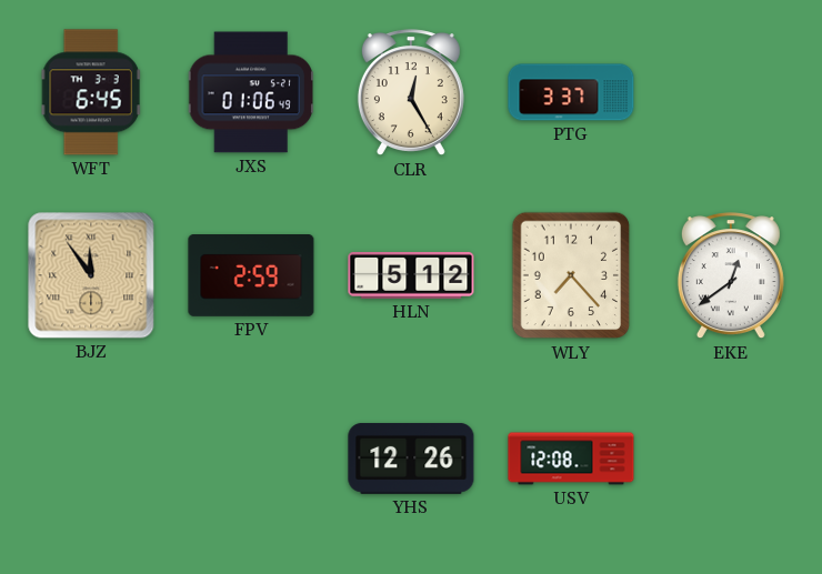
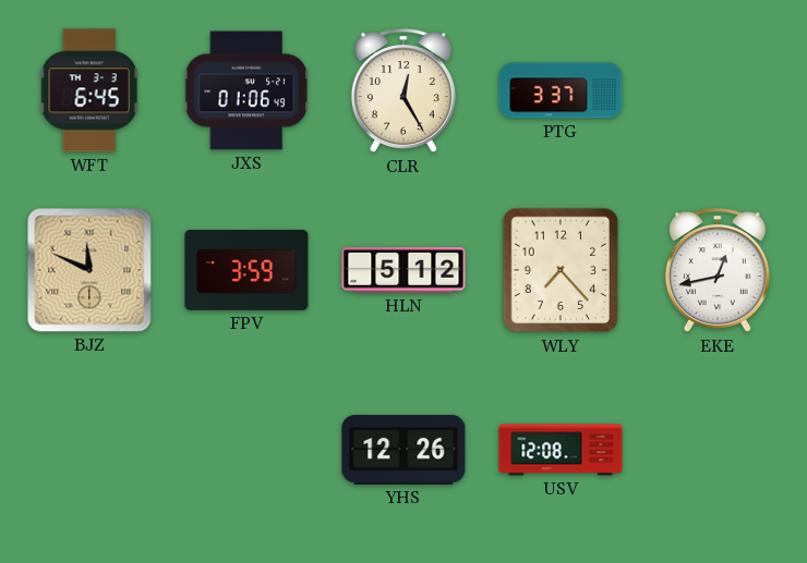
BJZ: 11:54 -> 11:49
FPV: 2:59 -> 3:59
EKE: 12:39 -> 12:43
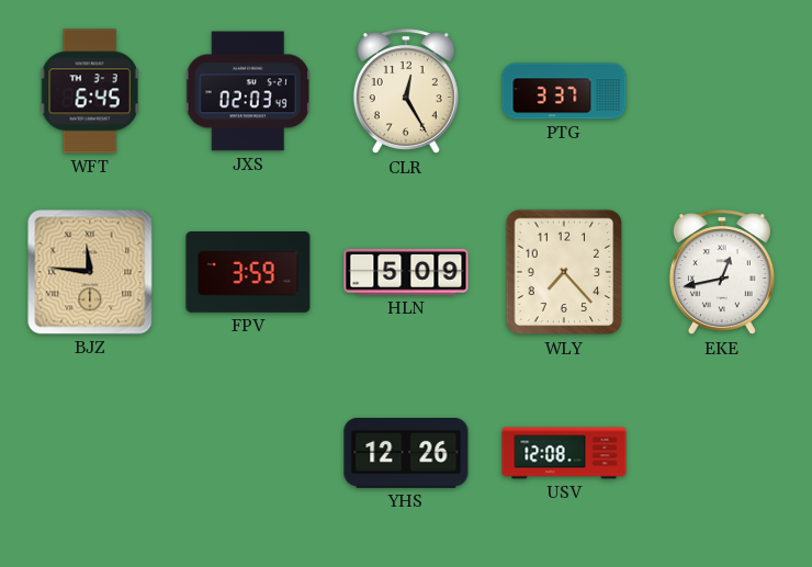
JXS: 01:06 -> 02:03
BJZ: 11:49 -> 11:46
HLN: 5:12 -> 5:09
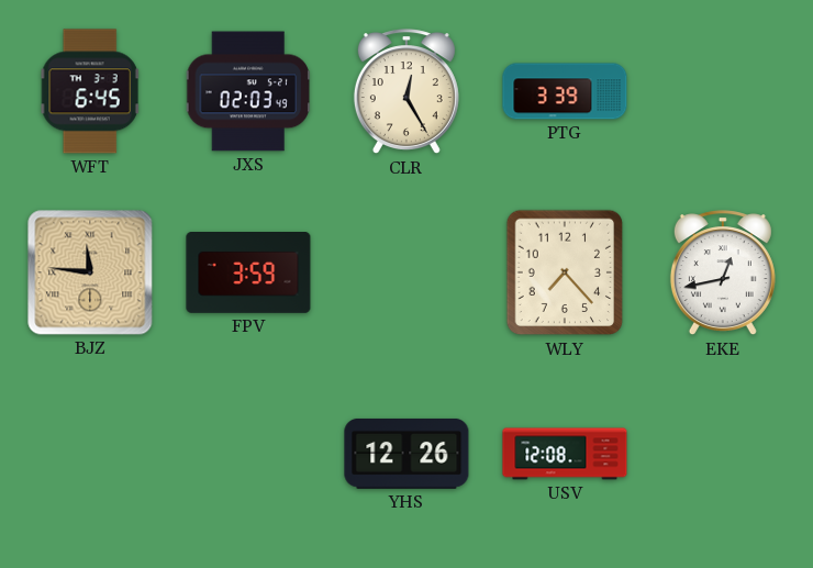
PTG: 3:37 -> 3:39
HLN: 5:09 -> none
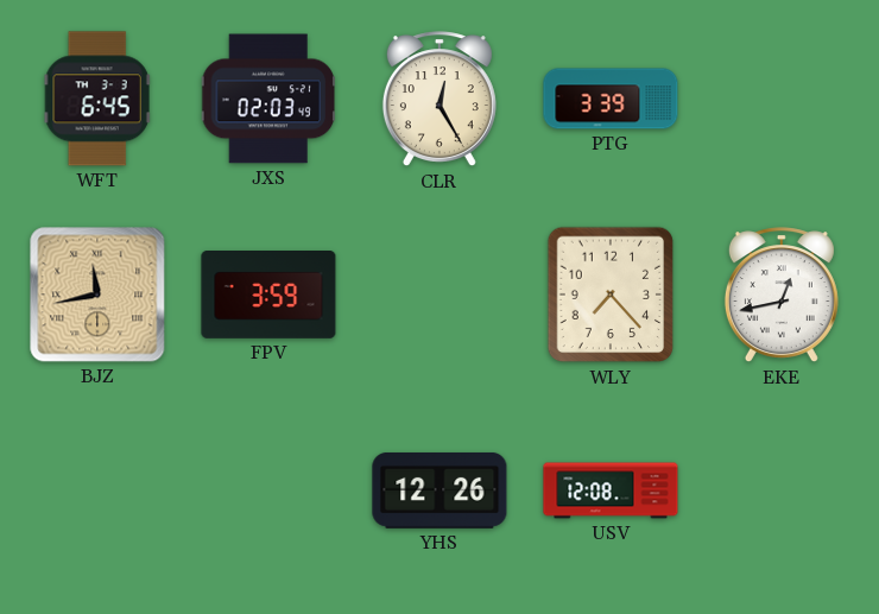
BJZ: 11:46 -> 11:43
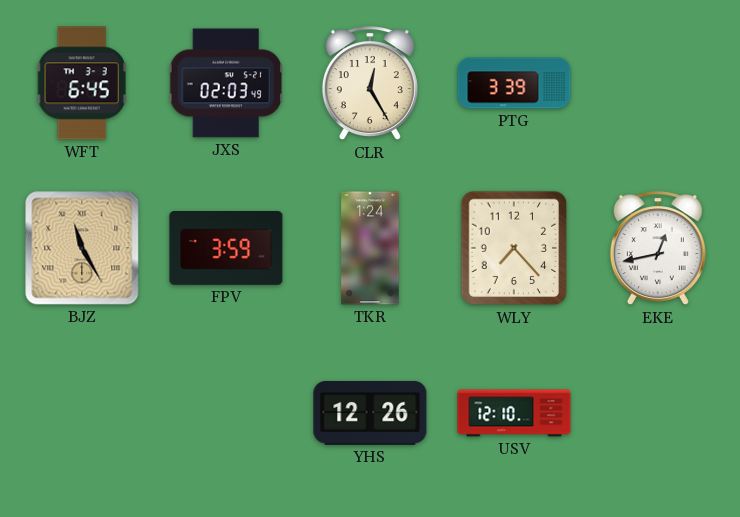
BJZ: 11:43 -> 11:25
TKR: none -> 1:24
USV: 12:08 -> 12:10
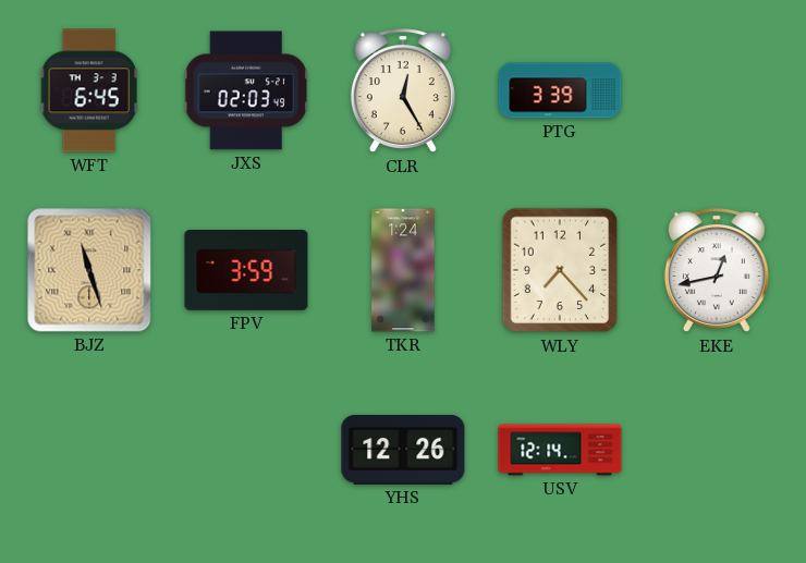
BJZ: 11:25 -> 11:27
USV: 12:10 -> 12:14
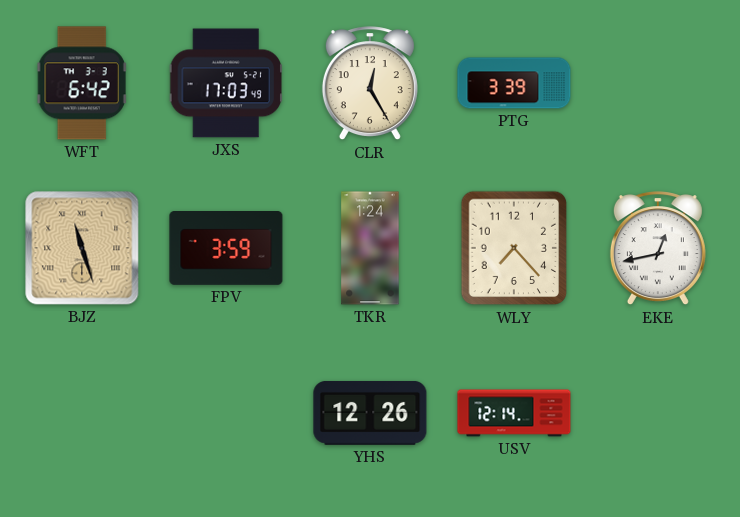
WFT: 6:45 -> 6:42
JXS: 02:03 -> 17:03
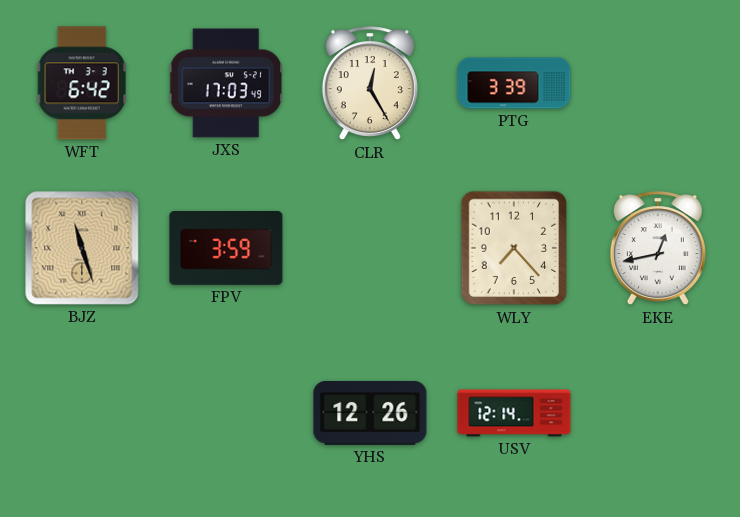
TKR: 1:24 -> none
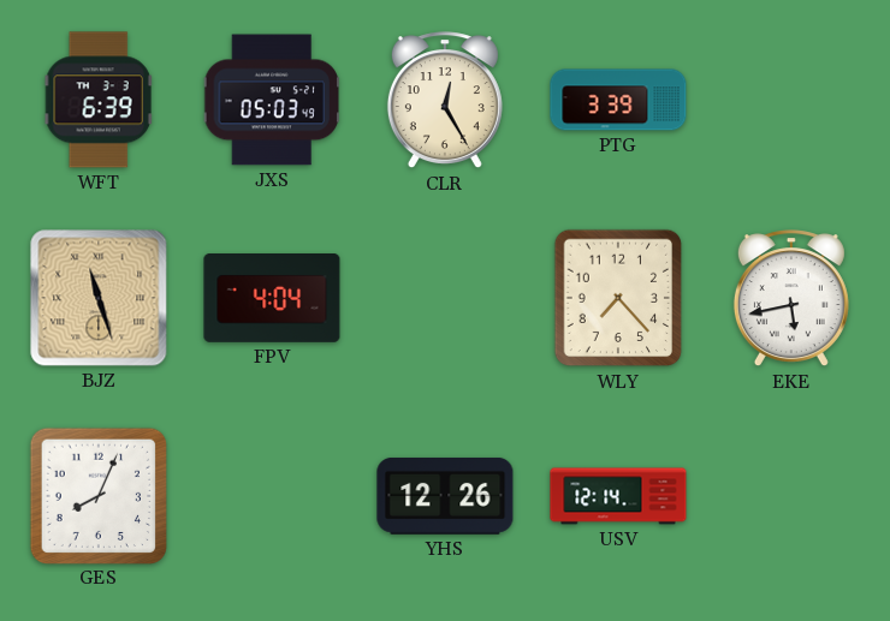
WFT: 6:42 -> 6:39
JXS: 17:03 -> 05:03
FPV: 3:59 -> 4:04
EKE: 12:43 -> 5:43
GES: none -> 8:04
